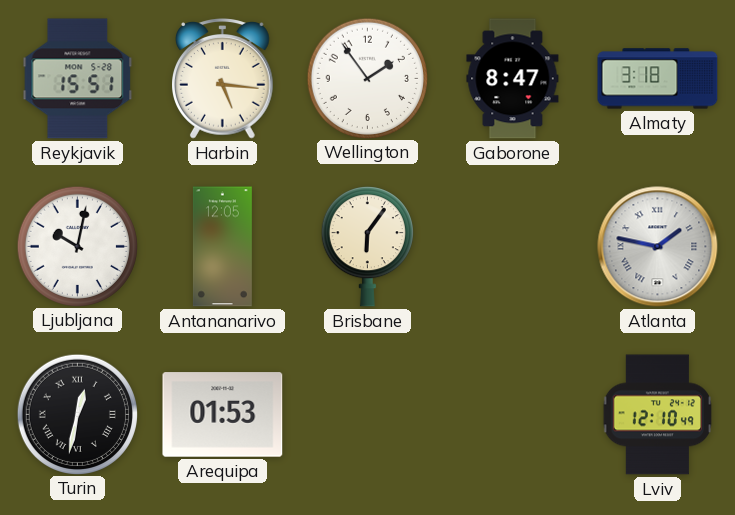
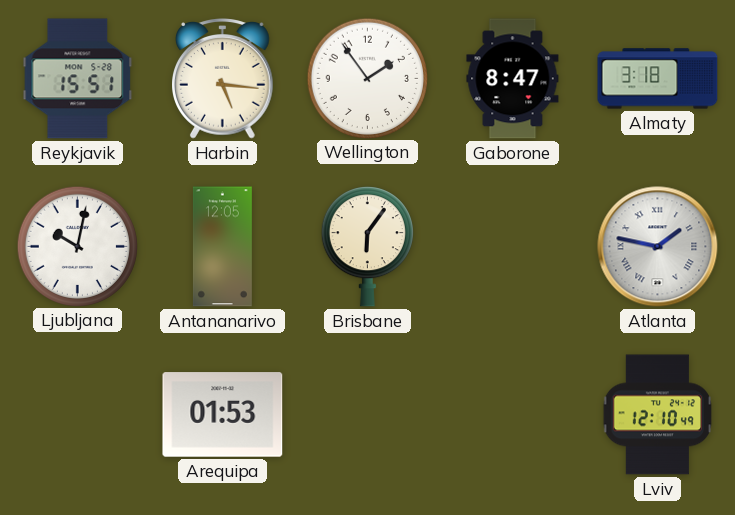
Turin: 12:32 -> none
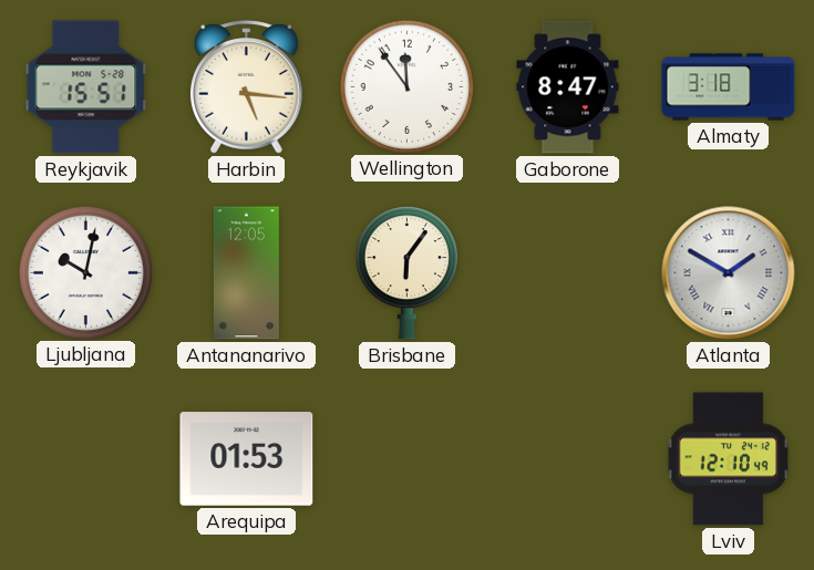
Wellington: 1:54 -> 11:54
Atlanta: 1:47 -> 1:50
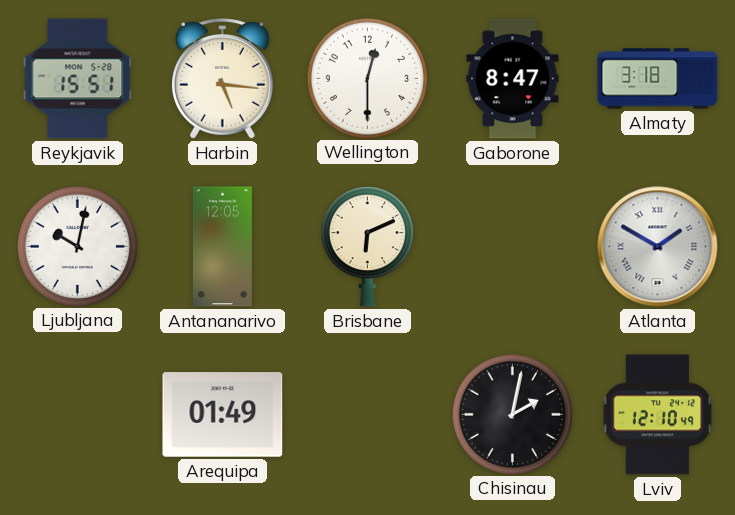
Wellington: 11:54 -> 12:30
Brisbane: 6:06 -> 6:11
Arequipa: 01:53 -> 01:49
Chisinau: none -> 2:02
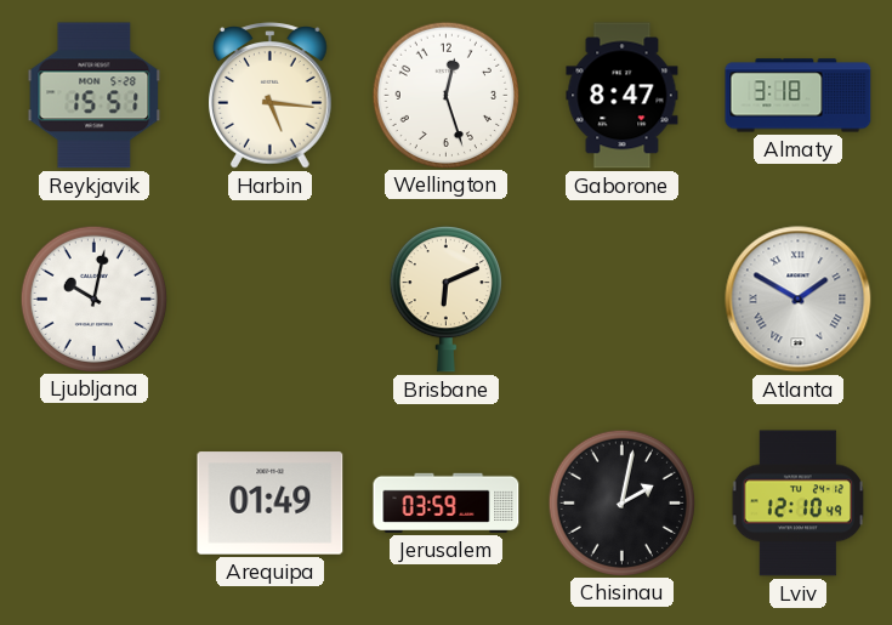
Wellington: 12:30 -> 12:27
Antananarivo: 12:05 -> none
Jerusalem: none -> 03:59
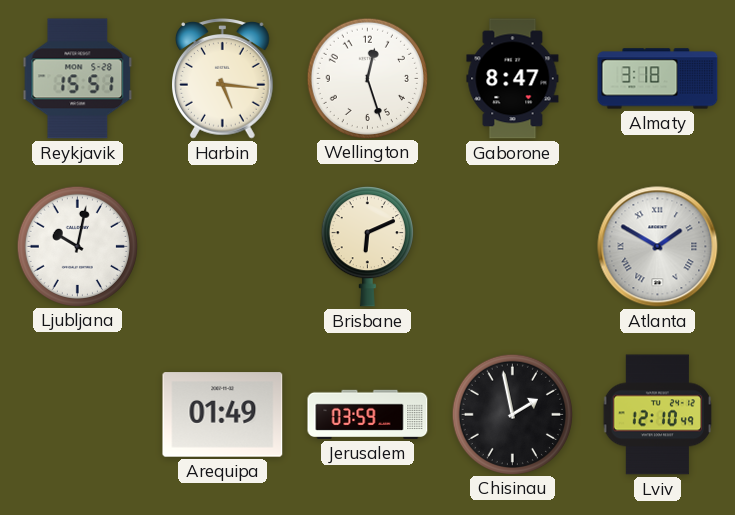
Chisinau: 2:02 -> 1:58
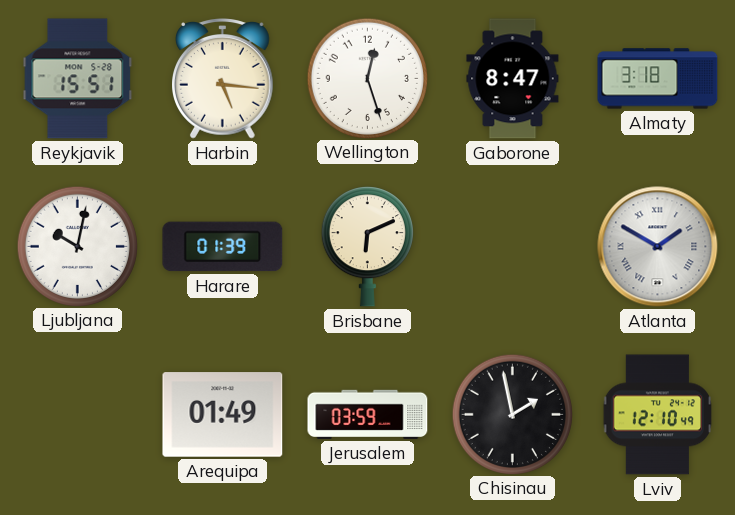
Harare: none -> 01:39
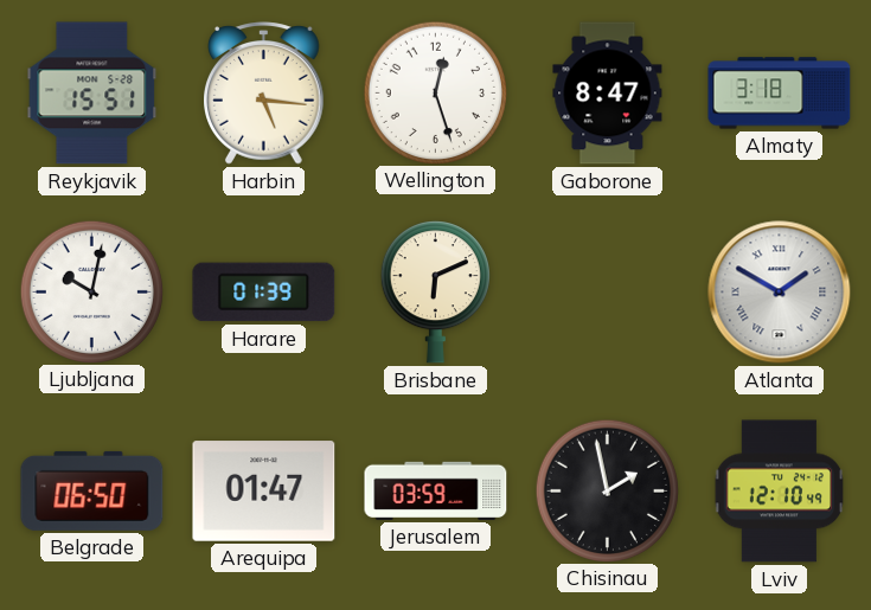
Belgrade: none -> 06:50
Arequipa: 01:49 -> 01:47
